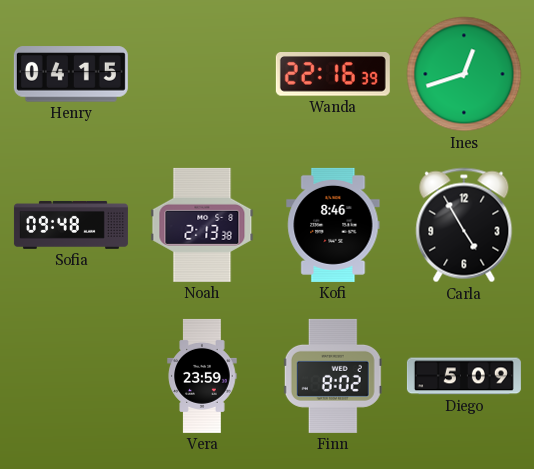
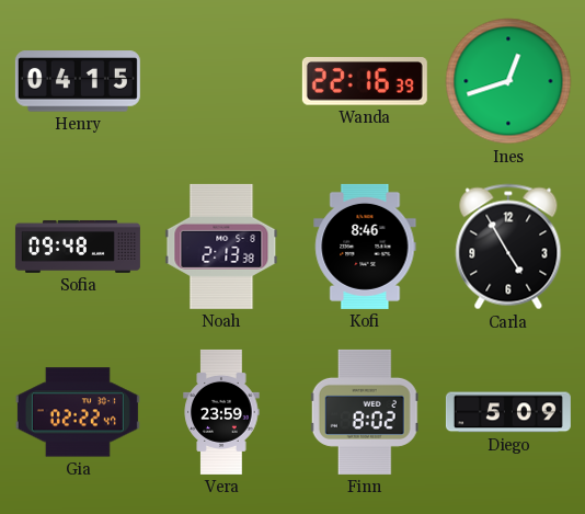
Gia: none -> 02:22
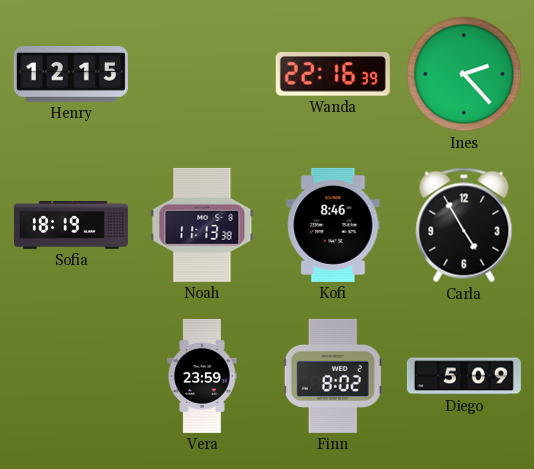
Henry: 04:15 -> 12:15
Ines: 12:42 -> 2:23
Sofia: 09:48 -> 18:19
Noah: 2:13 -> 11:13
Gia: 02:22 -> none
